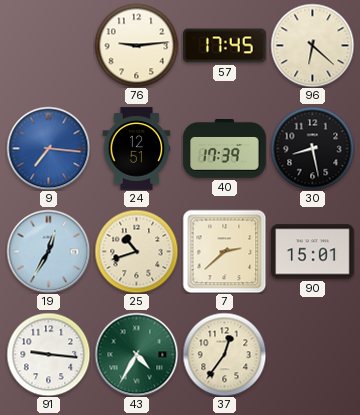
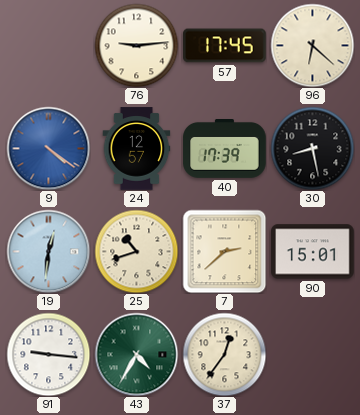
9: 7:16 -> 4:21
24: 12:51 -> 12:57
19: 12:35 -> 12:31
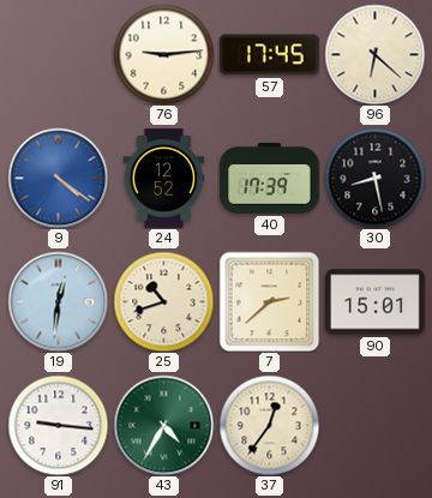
24: 12:57 -> 12:52
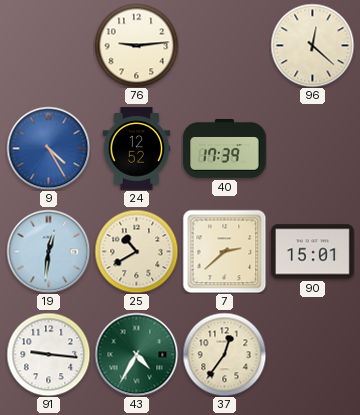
57: 17:45 -> none
96: 6:22 -> 12:22
9: 4:21 -> 4:25
30: 8:28 -> none
25: 10:42 -> 10:40
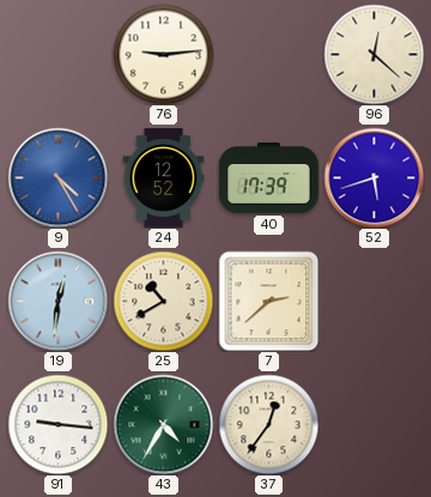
52: none -> 5:42
90: 15:01 -> none
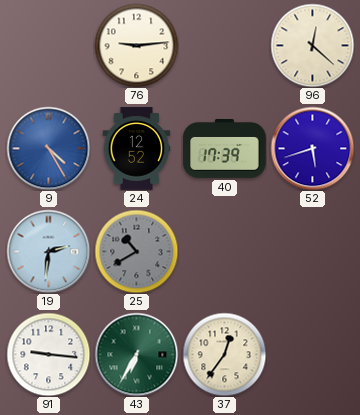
19: 12:31 -> 2:31
25 dial: cream -> grey
7: 2:38 -> none
43: 4:35 -> 6:35
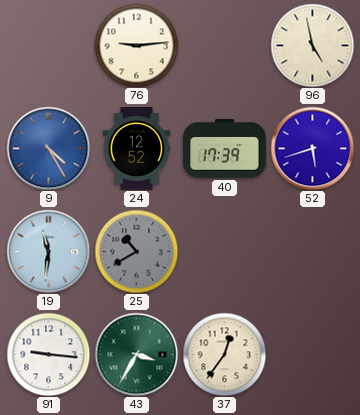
96: 12:22 -> 4:58
19: 2:31 -> 11:31
43: 6:35 -> 3:35
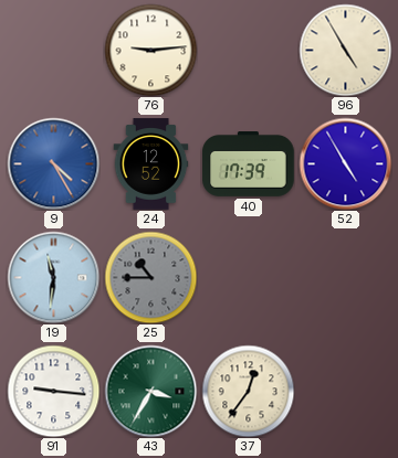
96: 4:58 -> 4:55
52: 5:42 -> 4:55
25: 10:40 -> 10:45
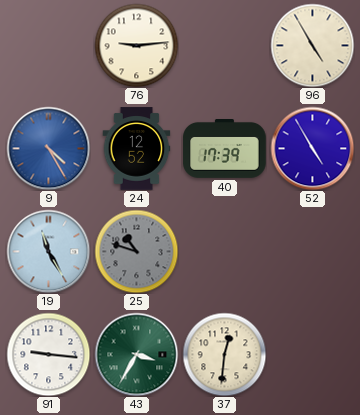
19: 11:31 -> 11:25
25: 10:45 -> 10:48
37: 12:36 -> 12:31
